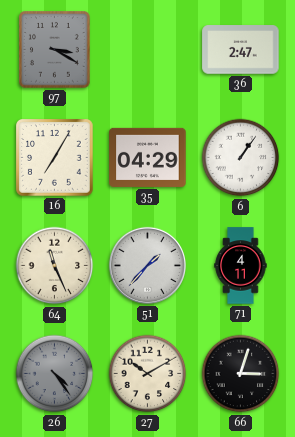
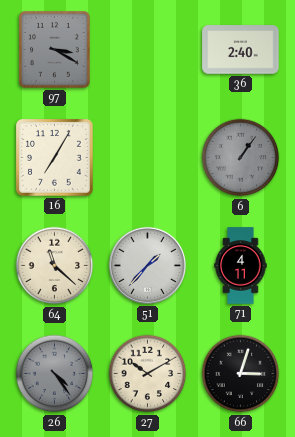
36: 2:47 -> 2:40
35: 04:29 -> none
6 dial: white -> grey
64: 11:26 -> 11:22
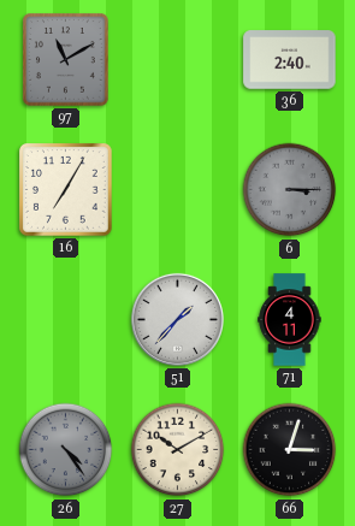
97: 3:20 -> 11:10
6: 1:06 -> 3:15
64: 11:22 -> none
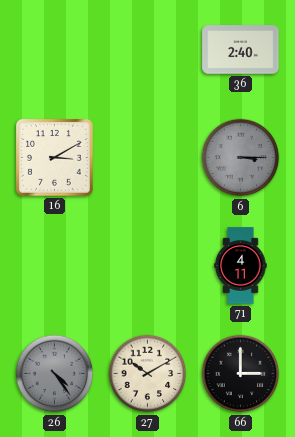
97: 11:10 -> none
16: 7:05 -> 3:10
51: 1:37 -> none
66: 3:03 -> 3:00
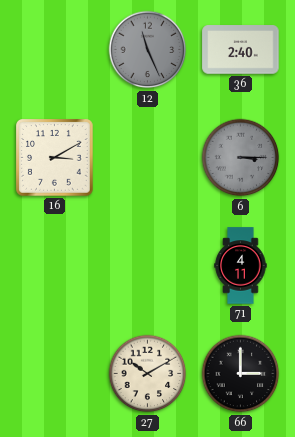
12: none -> 11:26
26: 4:24 -> none
